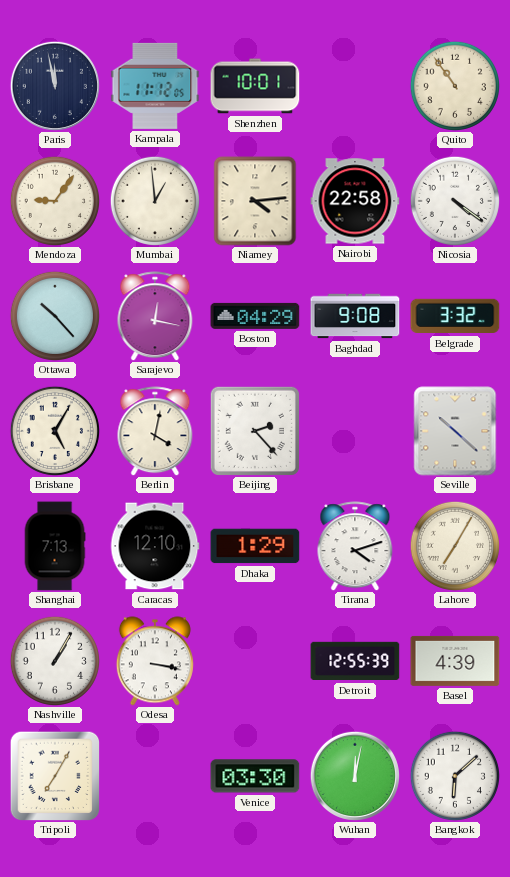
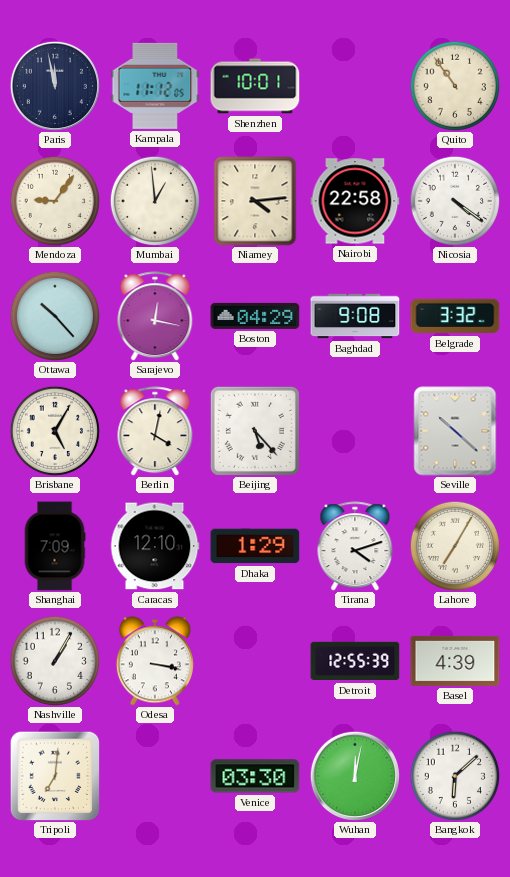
Beijing: 2:23 -> 5:23
Shanghai: 7:13 -> 7:09
Tripoli: 7:05 -> 7:01
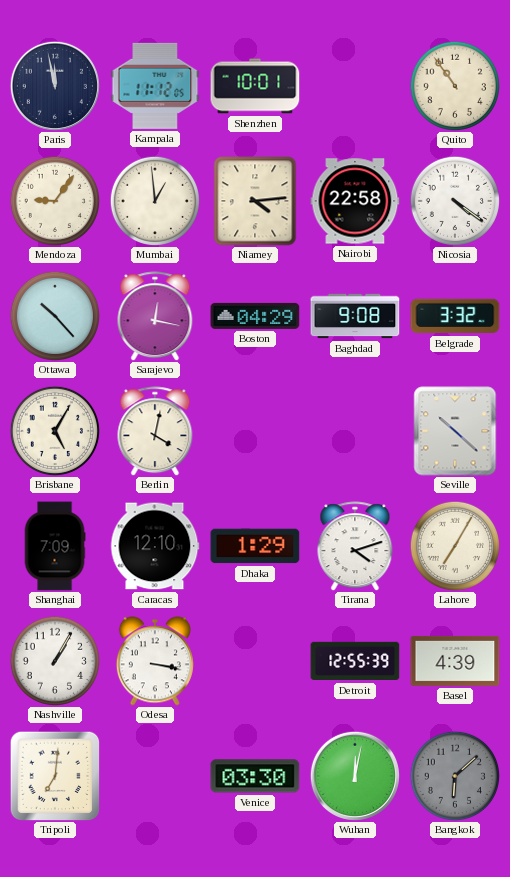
Beijing: 5:23 -> none
Bangkok dial: white -> grey
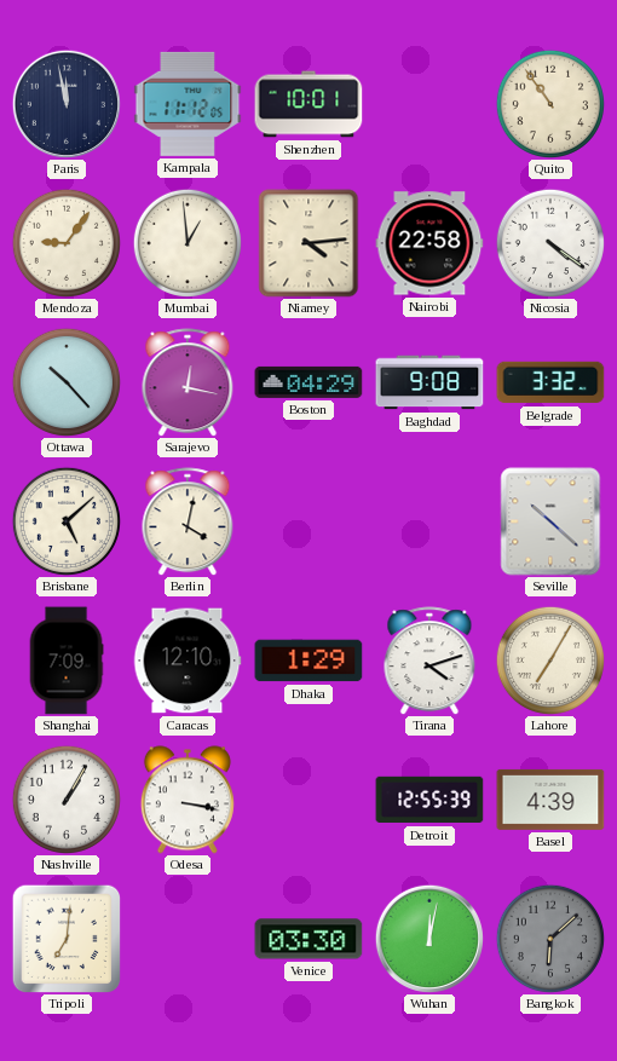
Brisbane: 5:05 -> 5:08
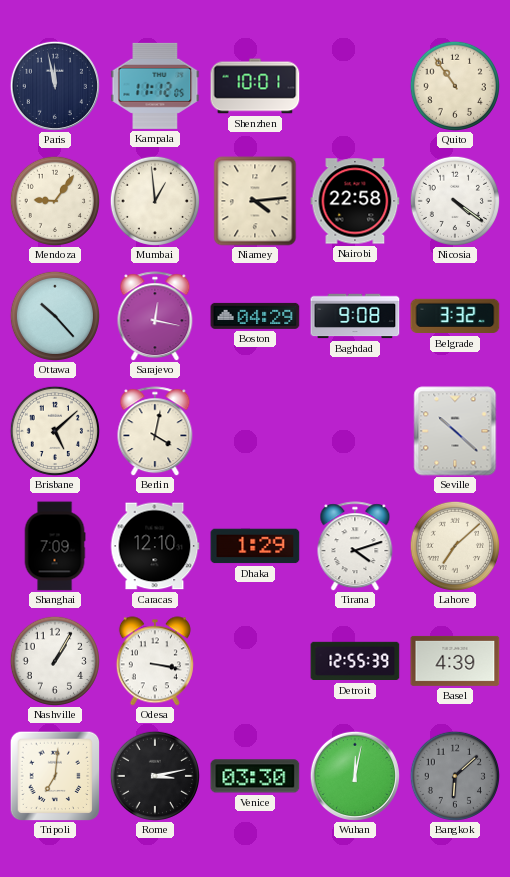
Lahore: 7:05 -> 7:08
Rome: none -> 3:13
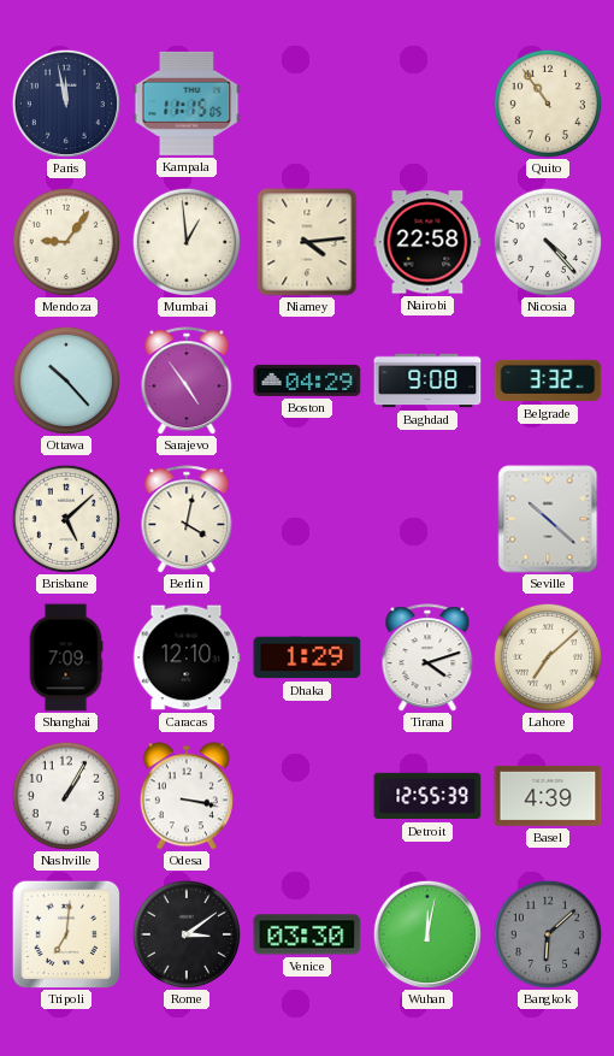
Kampala: 11:12 -> 11:15
Shenzhen: 10:01 -> none
Nicosia: 4:21 -> 4:23
Sarajevo: 12:17 -> 4:54
Rome: 3:13 -> 3:09
